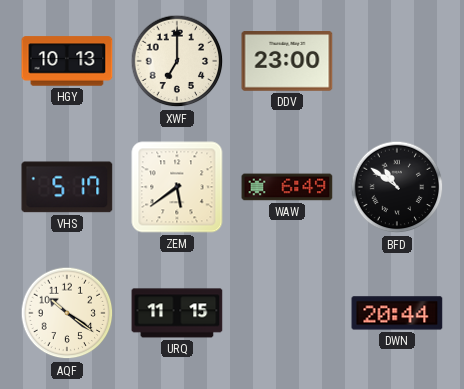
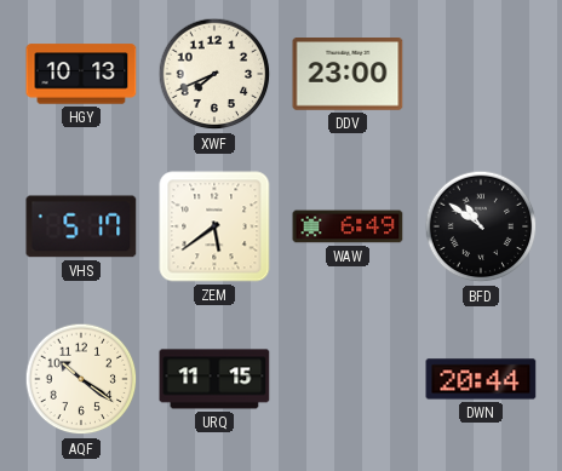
XWF: 7:00 -> 7:41
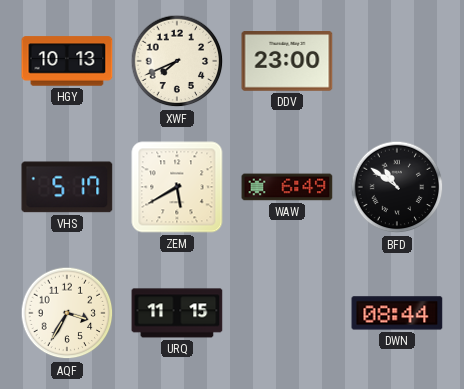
ZEM: 5:39 -> 5:40
AQF: 10:21 -> 3:35
DWN: 20:44 -> 08:44
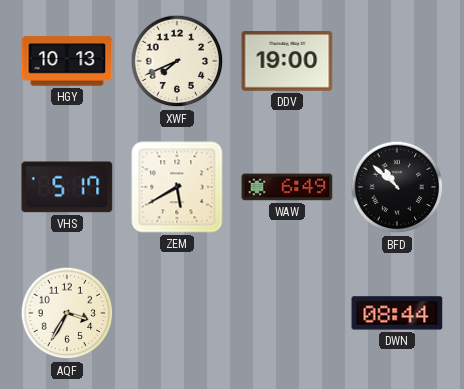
DDV: 23:00 -> 19:00
BFD: 10:51 -> 10:52
URQ: 11:15 -> none
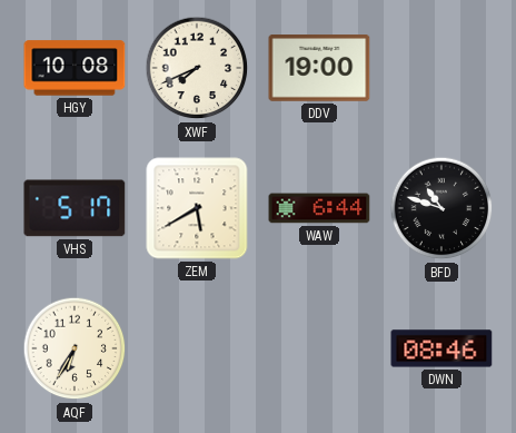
HGY: 10:13 -> 10:08
WAW: 6:49 -> 6:44
BFD: 10:52 -> 10:48
AQF: 3:35 -> 6:35
DWN: 08:44 -> 08:46
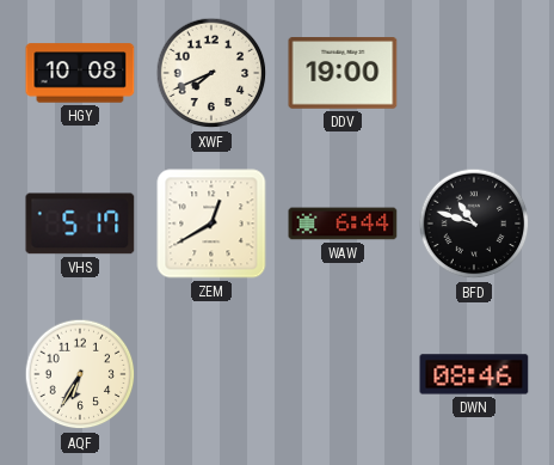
ZEM: 5:40 -> 12:40
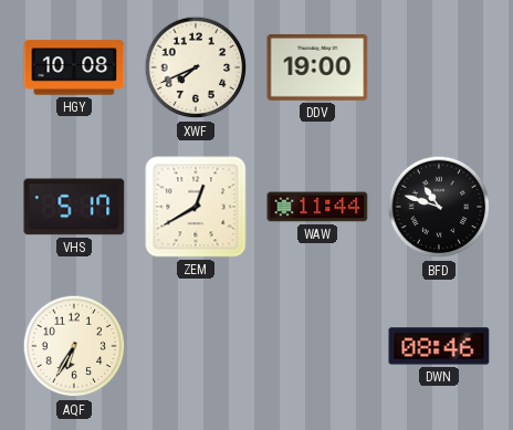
WAW: 6:44 -> 11:44
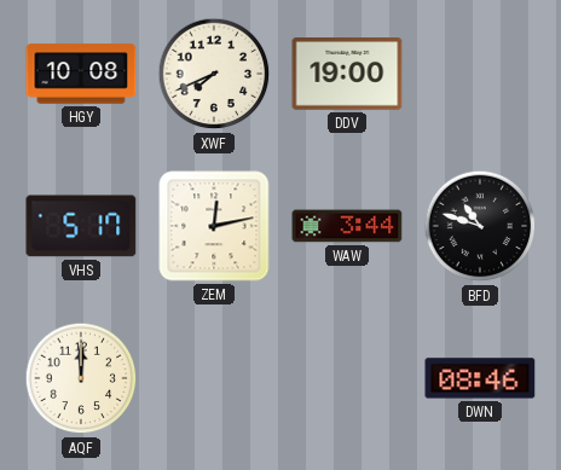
ZEM: 12:40 -> 12:13
WAW: 11:44 -> 3:44
AQF: 6:35 -> 12:00
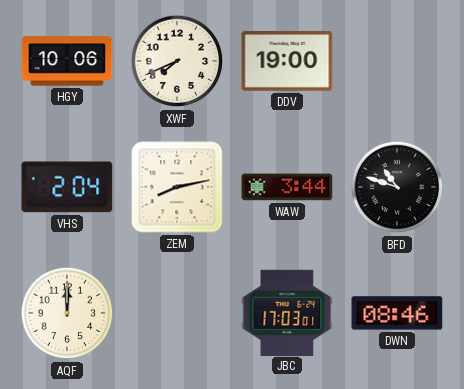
HGY: 10:08 -> 10:06
VHS: 5:17 -> 2:04
ZEM: 12:13 -> 8:13
JBC: none -> 17:03
